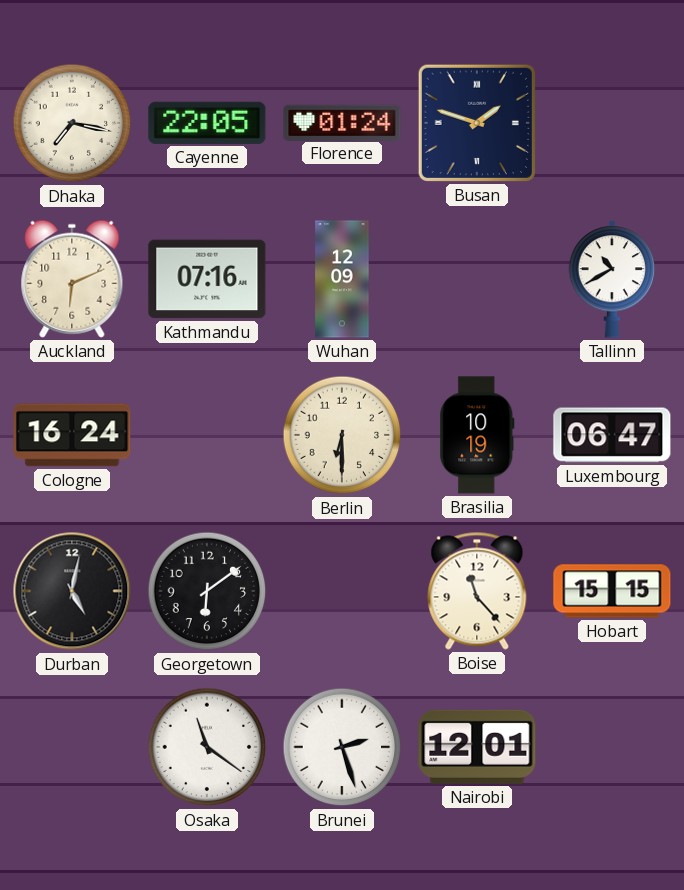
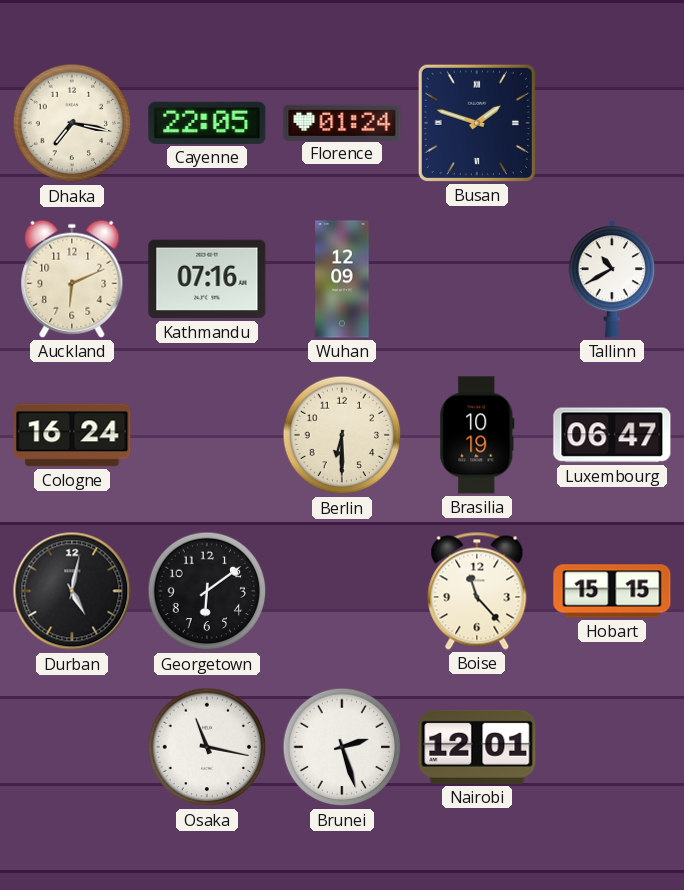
Osaka: 11:21 -> 11:17
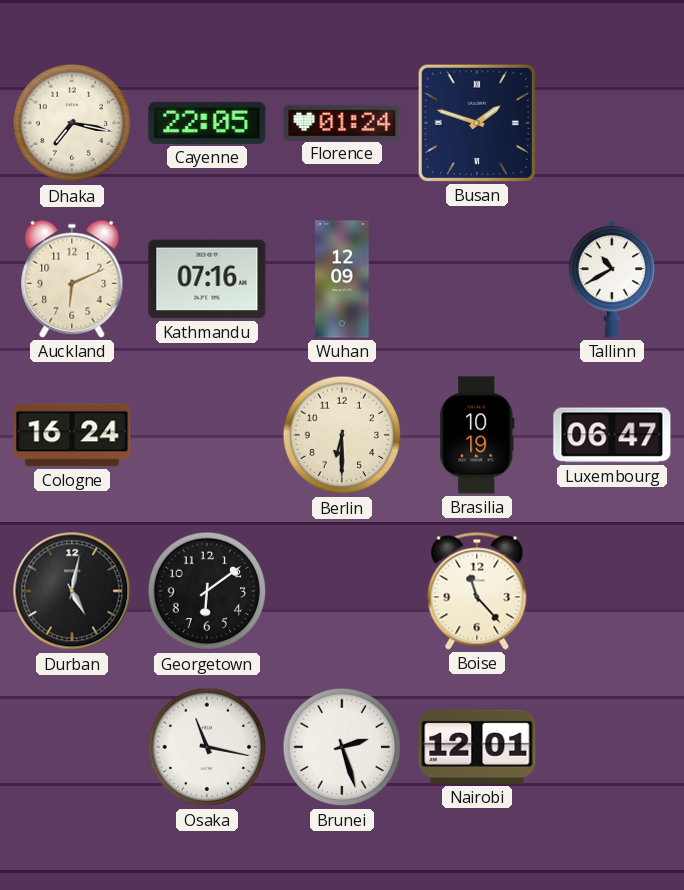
Hobart: 15:15 -> none
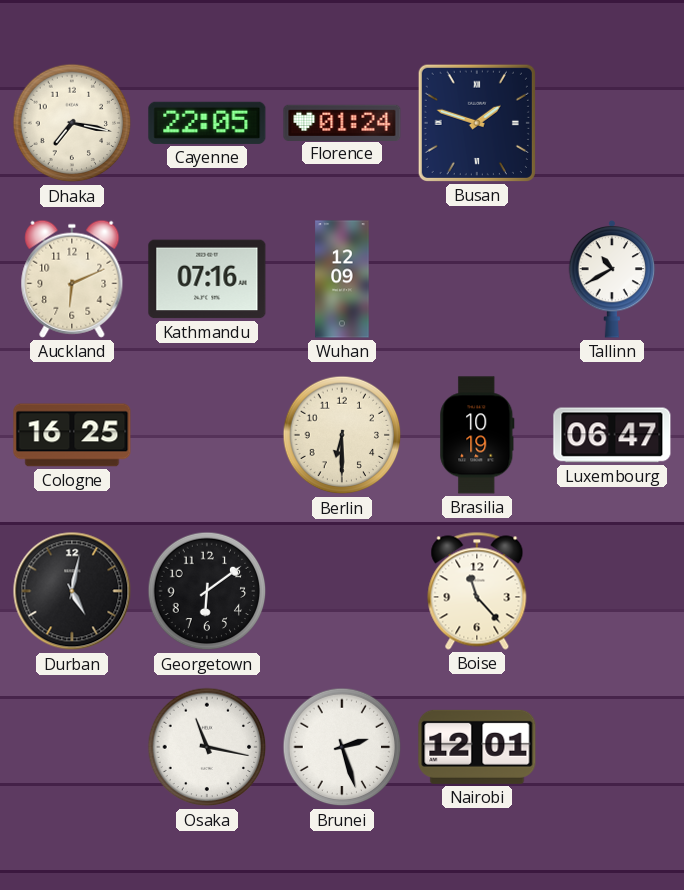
Cologne: 16:24 -> 16:25
